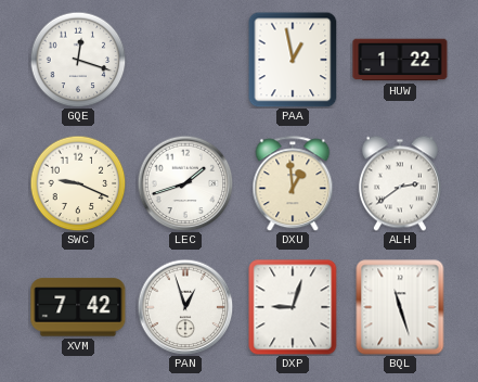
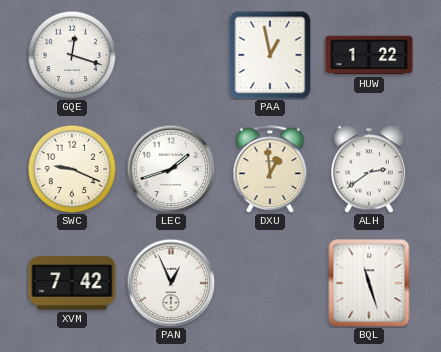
PAN: 12:57 -> 12:56
DXP: 9:03 -> none
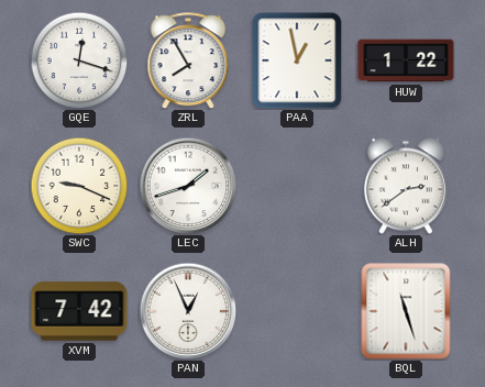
ZRL: none -> 7:55
DXU: 12:59 -> none
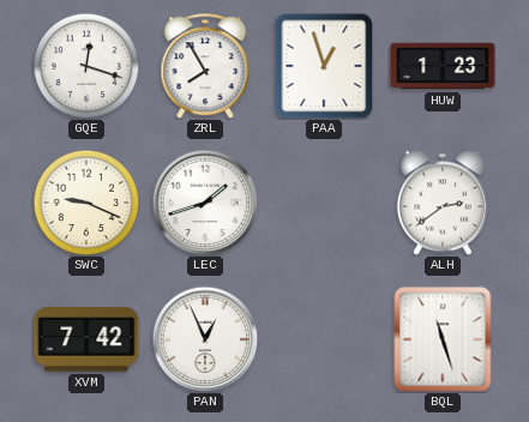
PAA: 12:58 -> 12:57
HUW: 1:22 -> 1:23
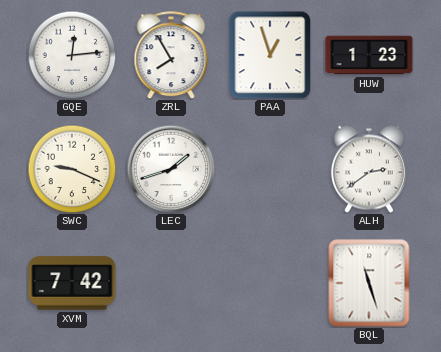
GQE: 12:18 -> 12:14
PAN: 12:56 -> none
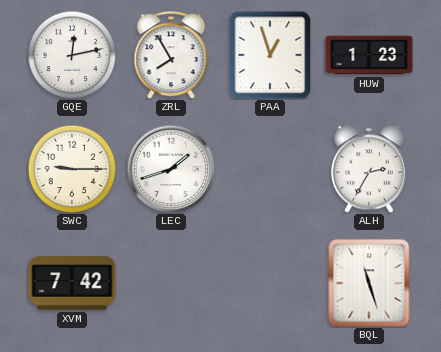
GQE: 12:14 -> 12:13
SWC: 9:19 -> 9:15
ALH: 2:39 -> 2:35
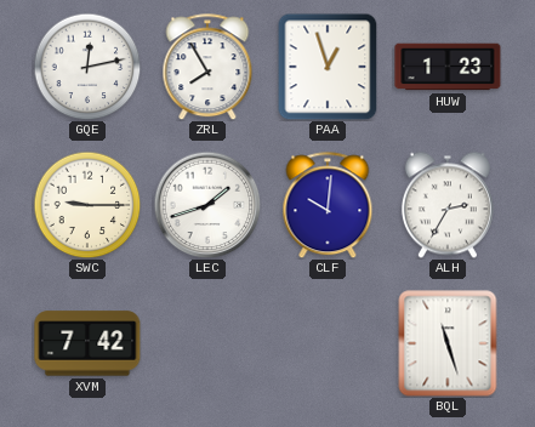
CLF: none -> 10:01
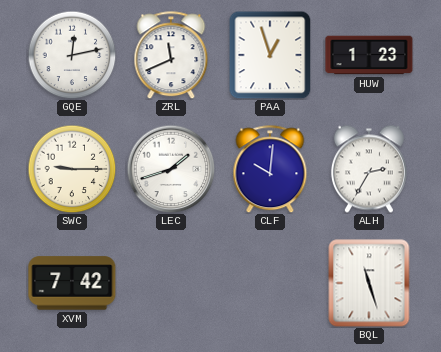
ZRL: 7:55 -> 11:41
